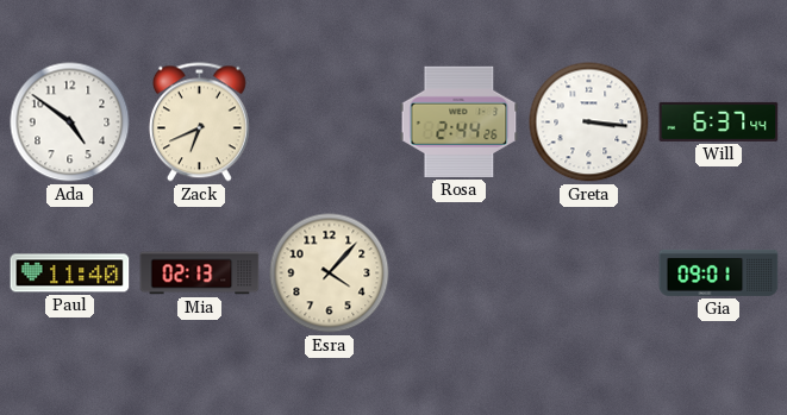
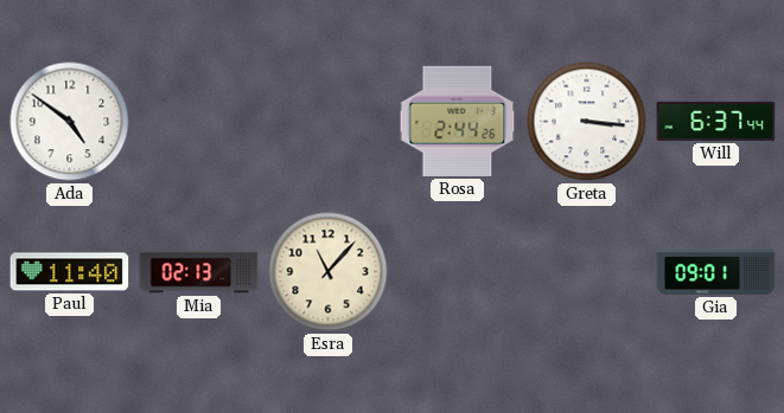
Zack: 6:41 -> none
Esra: 4:07 -> 11:07
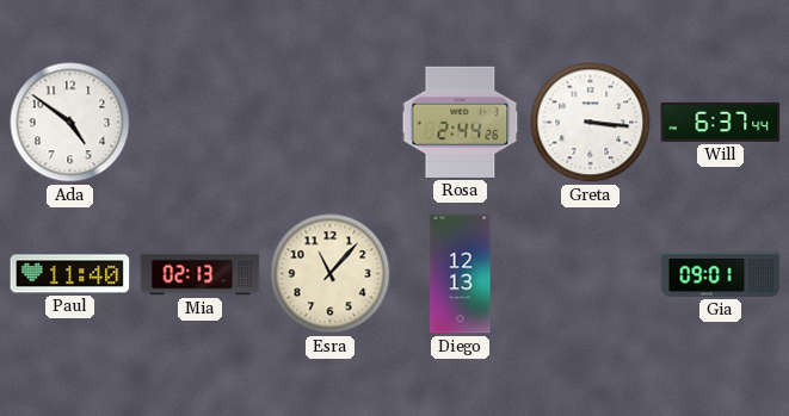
Diego: none -> 12:13
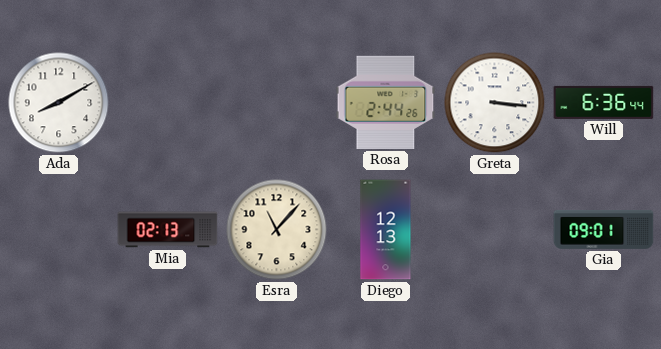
Ada: 4:51 -> 8:10
Will: 6:37 -> 6:36
Paul: 11:40 -> none
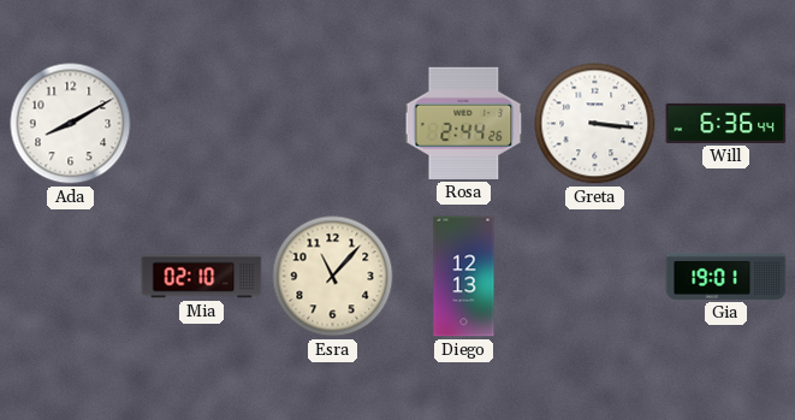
Mia: 02:13 -> 02:10
Gia: 09:01 -> 19:01
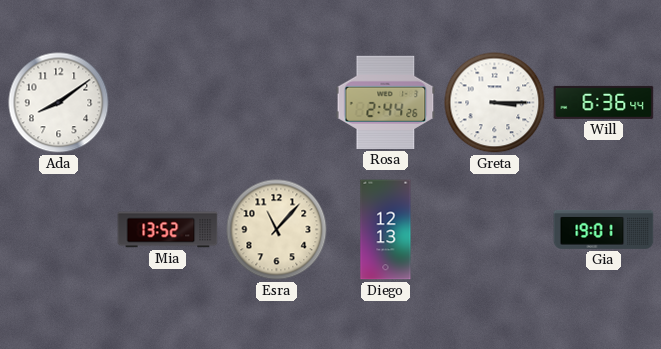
Ada: 8:10 -> 8:09
Greta: 3:16 -> 3:15
Mia: 02:10 -> 13:52
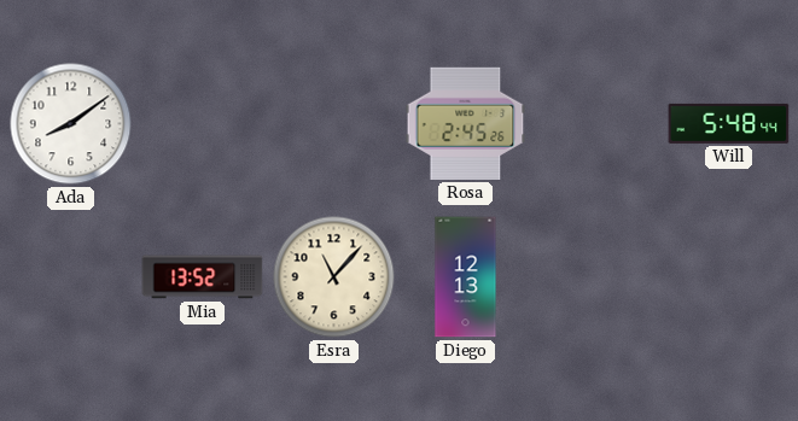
Rosa: 2:44 -> 2:45
Greta: 3:15 -> none
Will: 6:36 -> 5:48
Gia: 19:01 -> none
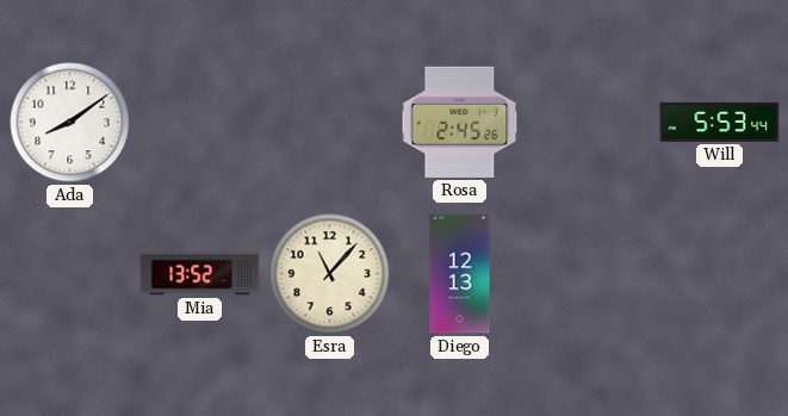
Will: 5:48 -> 5:53
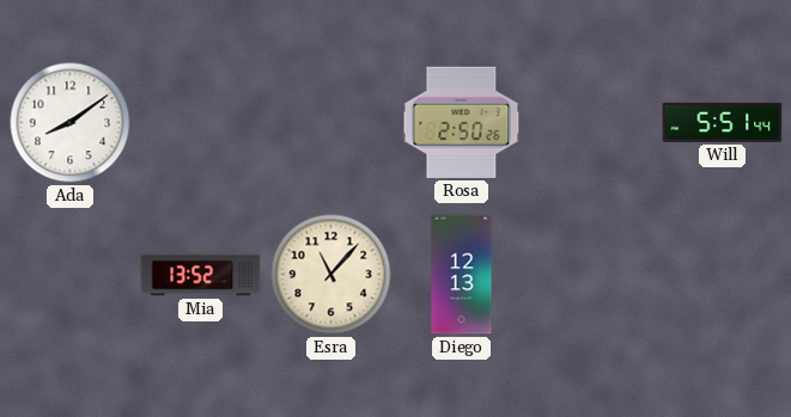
Rosa: 2:45 -> 2:50
Will: 5:53 -> 5:51
